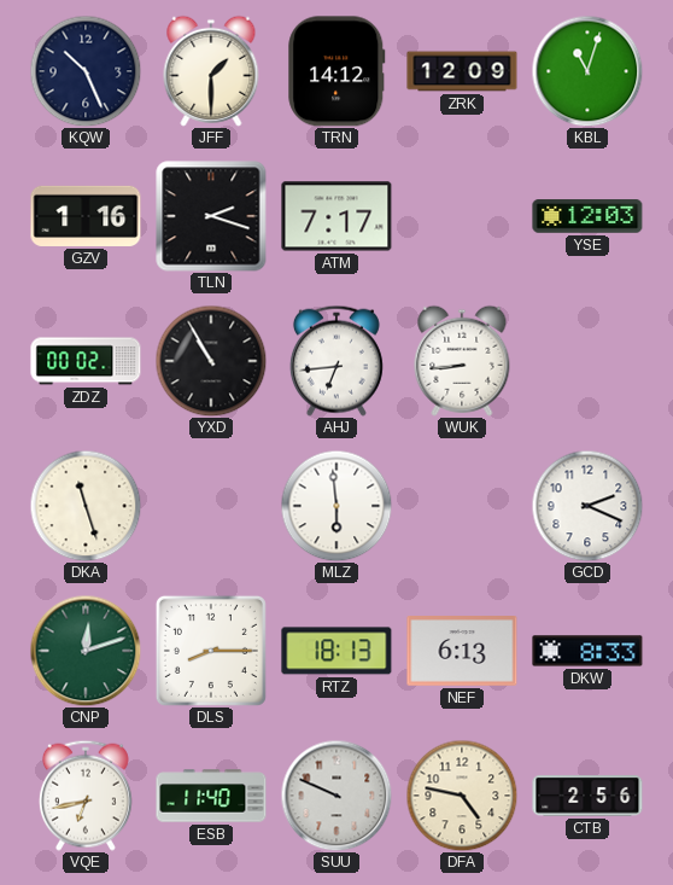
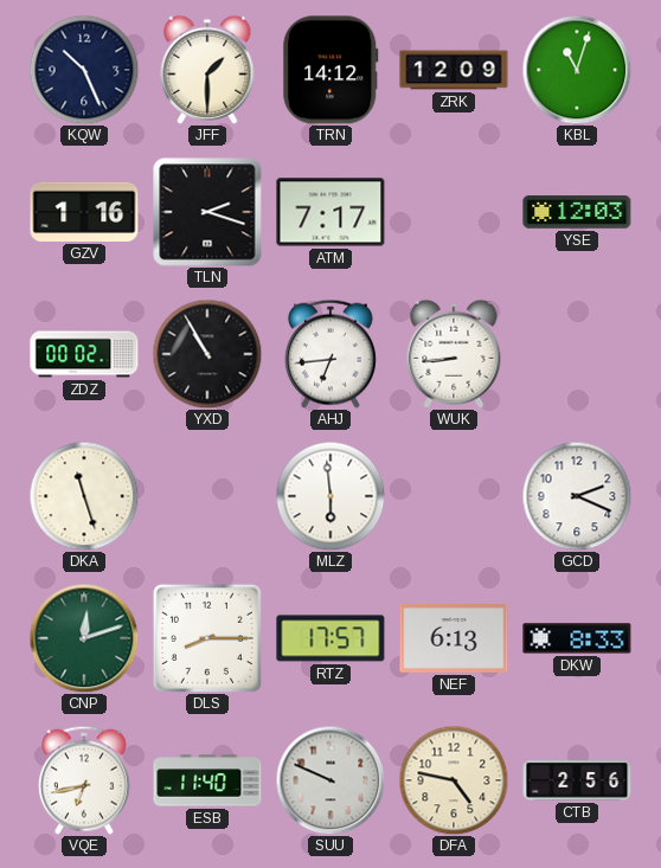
RTZ: 18:13 -> 17:57
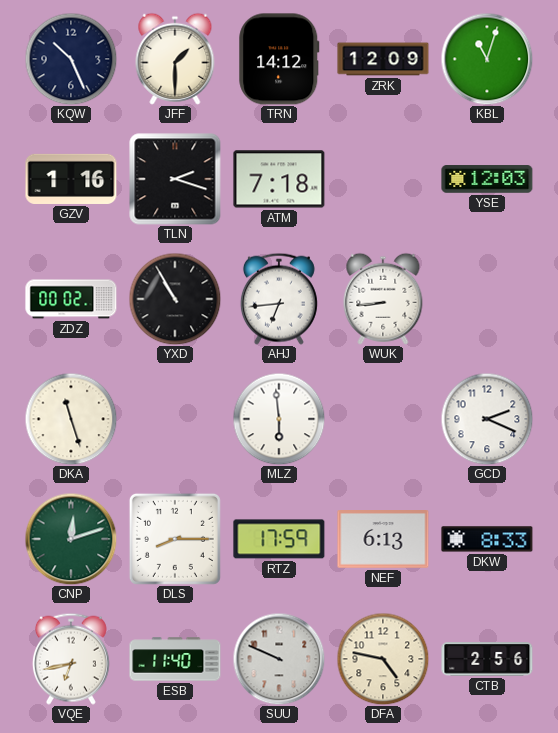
ATM: 7:17 -> 7:18
RTZ: 17:57 -> 17:59
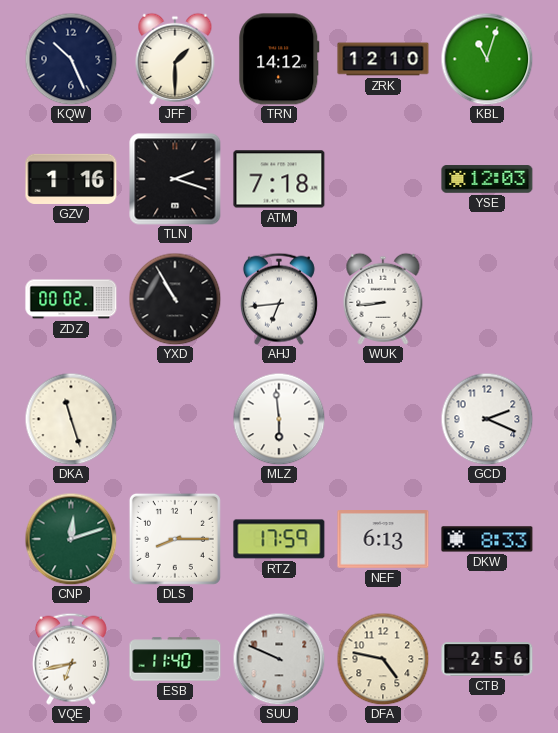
ZRK: 12:09 -> 12:10
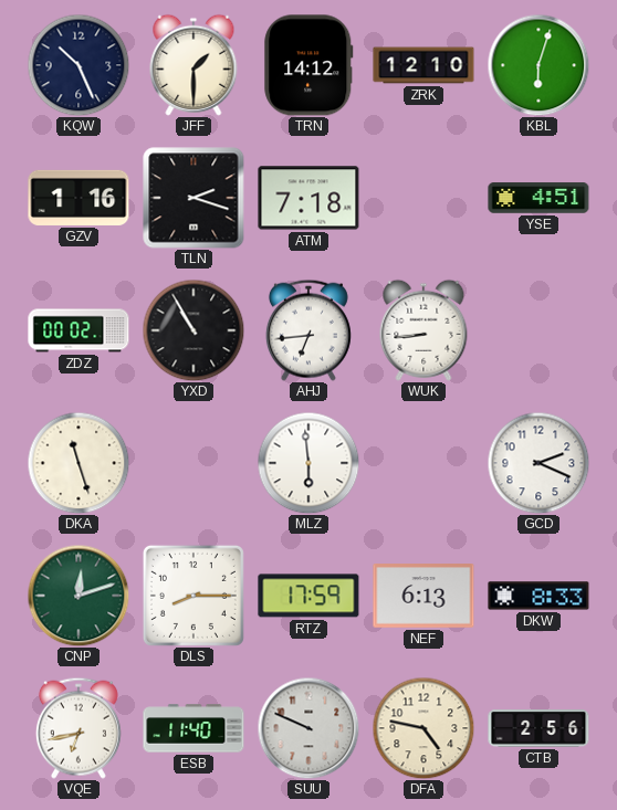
KBL: 11:03 -> 6:03
YSE: 12:03 -> 4:51
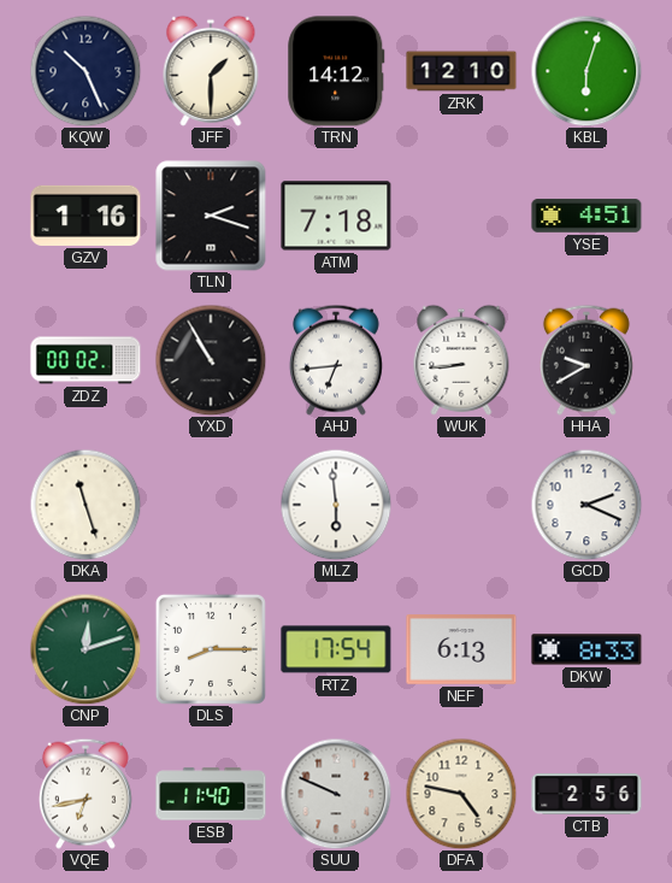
HHA: none -> 9:40
RTZ: 17:59 -> 17:54
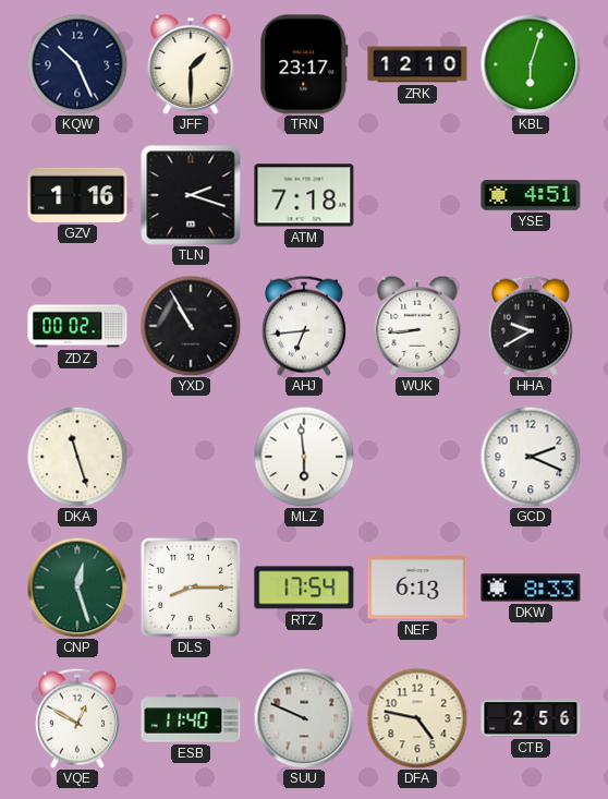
TRN: 14:12 -> 23:17
CNP: 12:12 -> 12:27
VQE: 6:43 -> 12:50
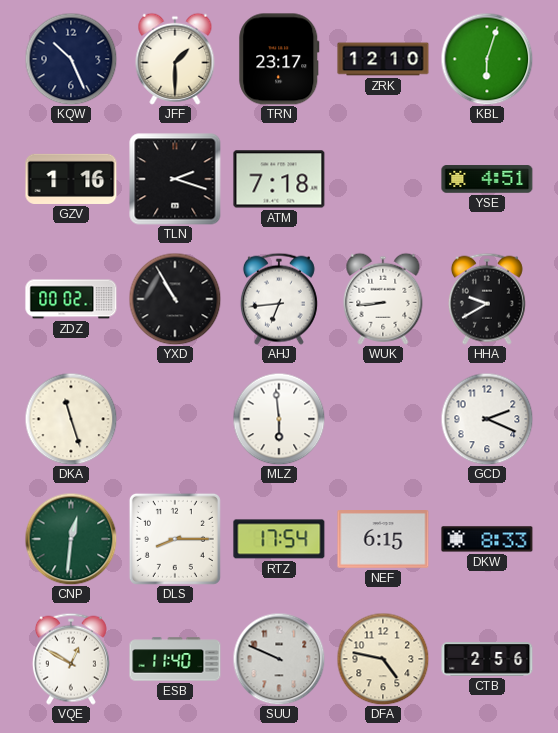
CNP: 12:27 -> 12:31
NEF: 6:13 -> 6:15
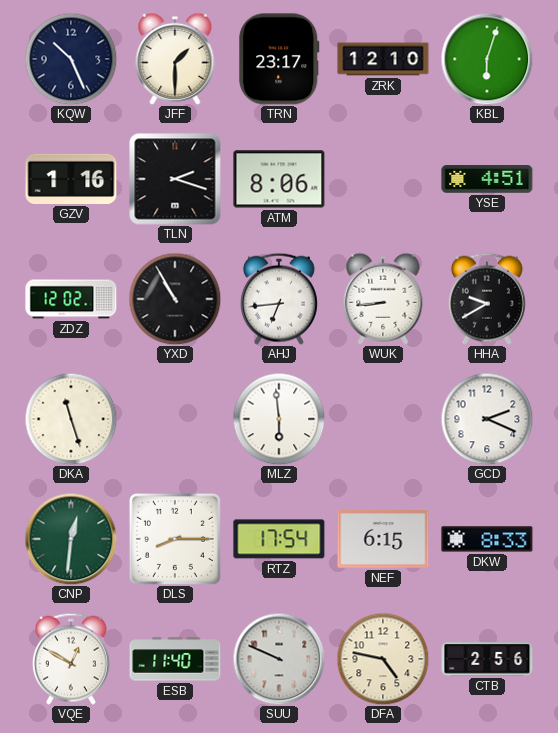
ATM: 7:18 -> 8:06
ZDZ: 00:02 -> 12:02
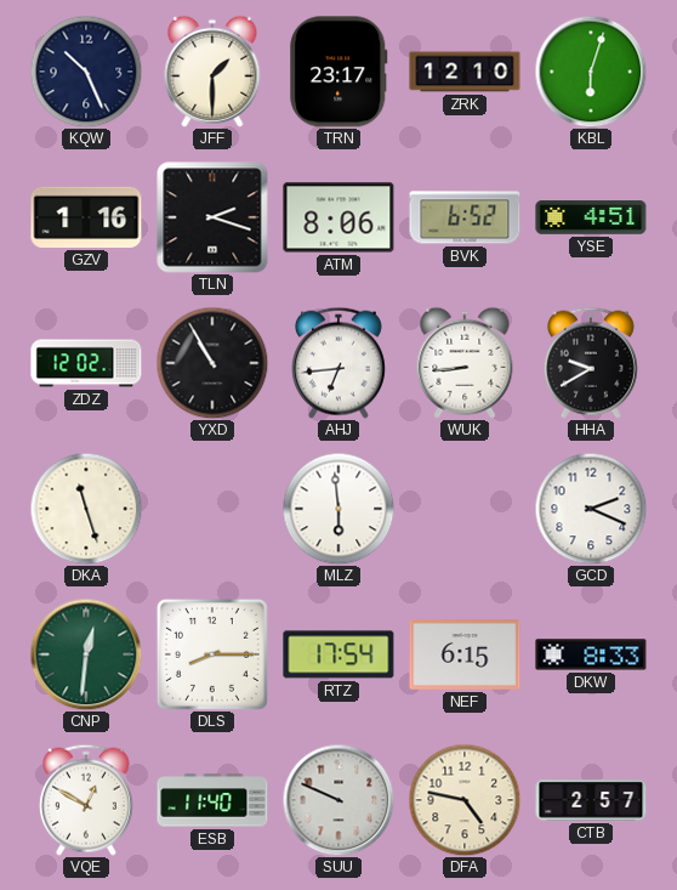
BVK: none -> 6:52
CTB: 2:56 -> 2:57
